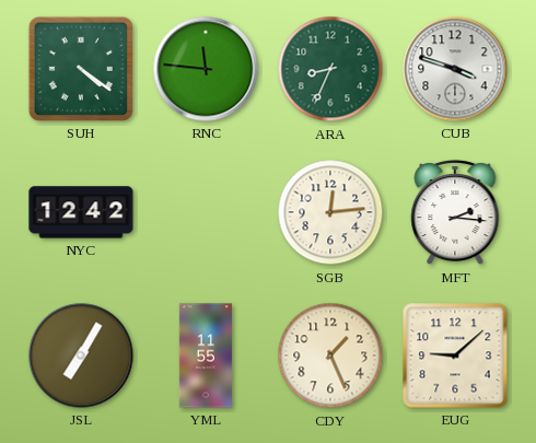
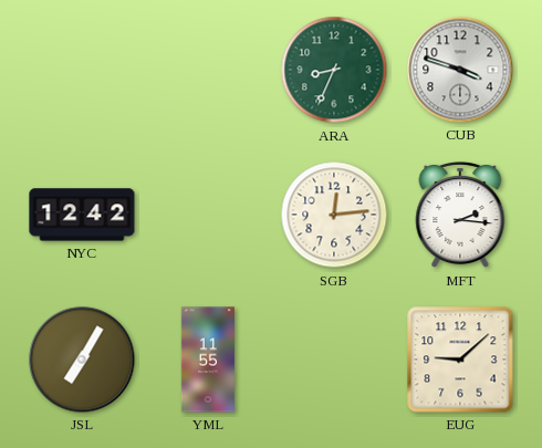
SUH: 4:21 -> none
RNC: 11:46 -> none
CDY: 1:26 -> none
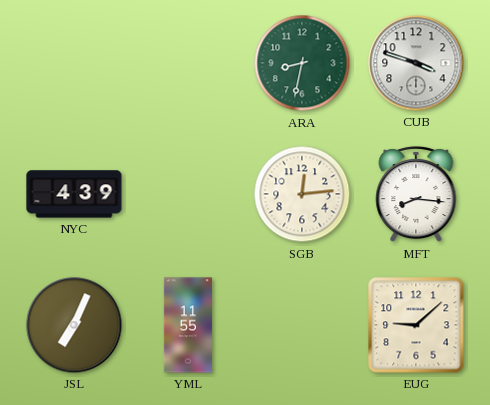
ARA: 8:34 -> 8:32
NYC: 12:42 -> 4:39
MFT: 2:16 -> 8:16
JSL: 7:05 -> 7:04
